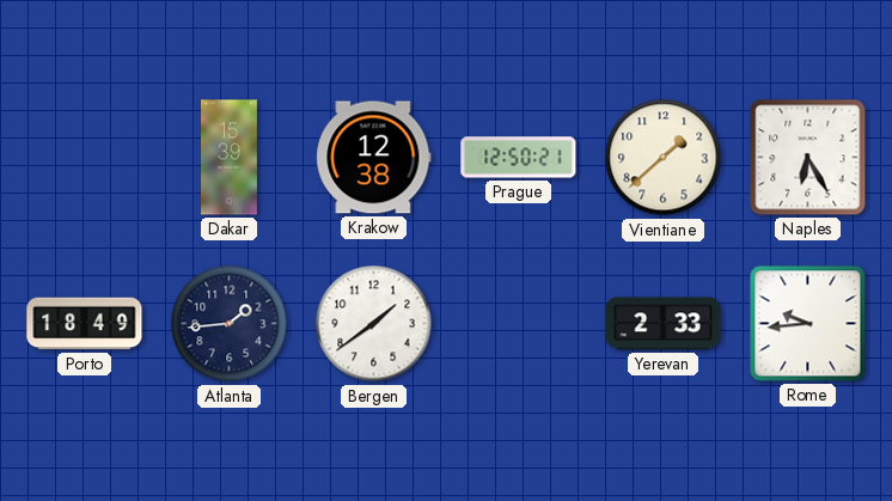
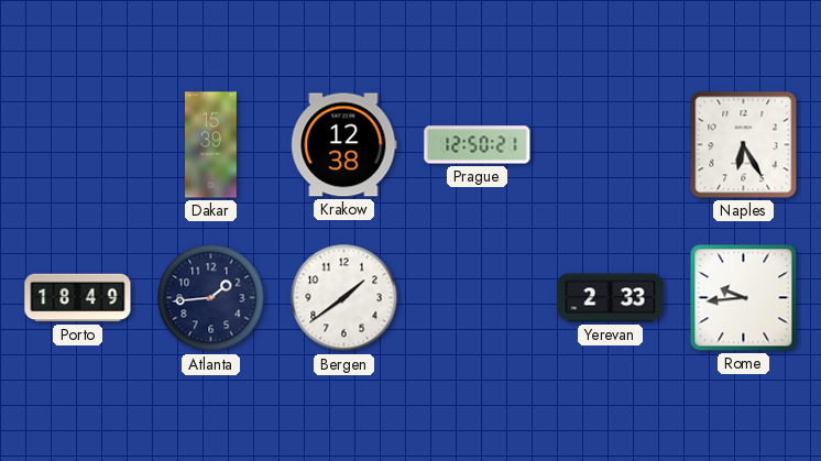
Vientiane: 1:38 -> none
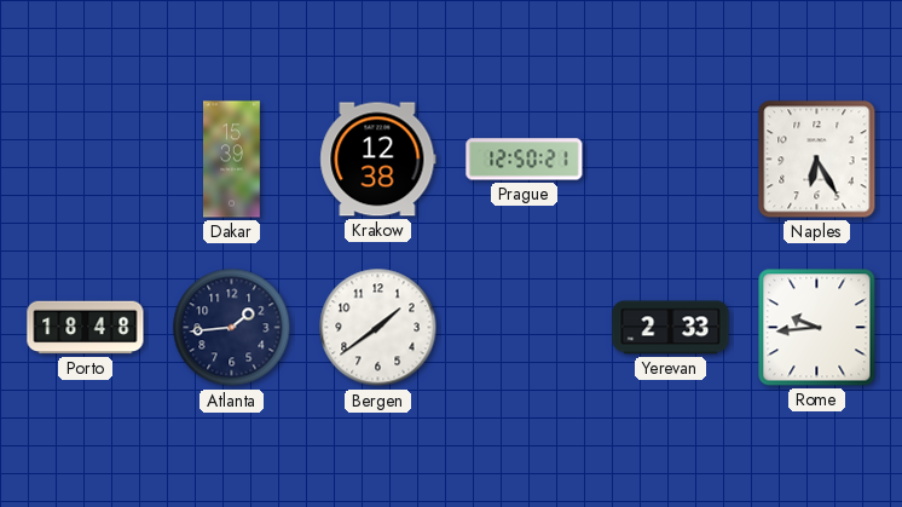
Porto: 18:49 -> 18:48
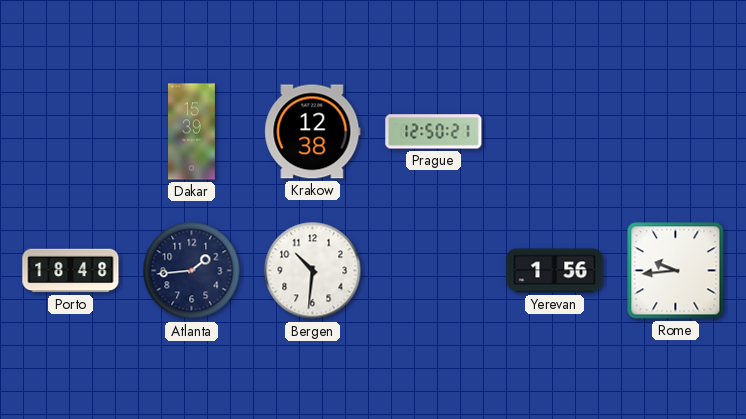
Naples: 6:25 -> none
Bergen: 1:39 -> 10:31
Yerevan: 2:33 -> 1:56
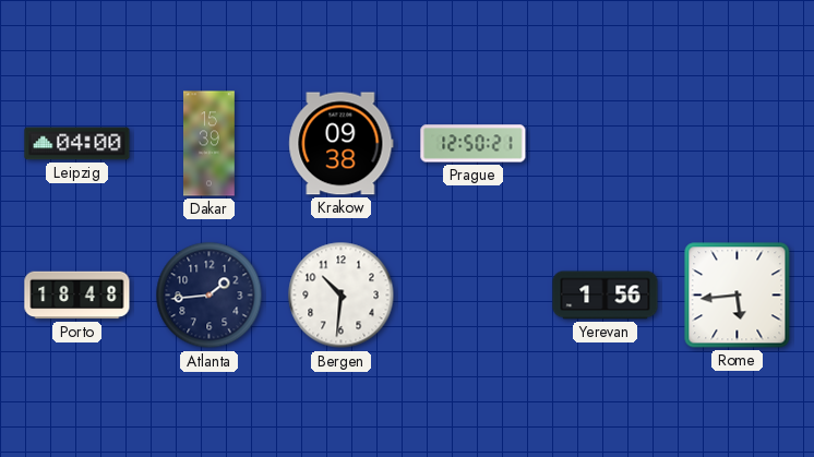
Leipzig: none -> 04:00
Krakow: 12:38 -> 09:38
Rome: 9:44 -> 5:44
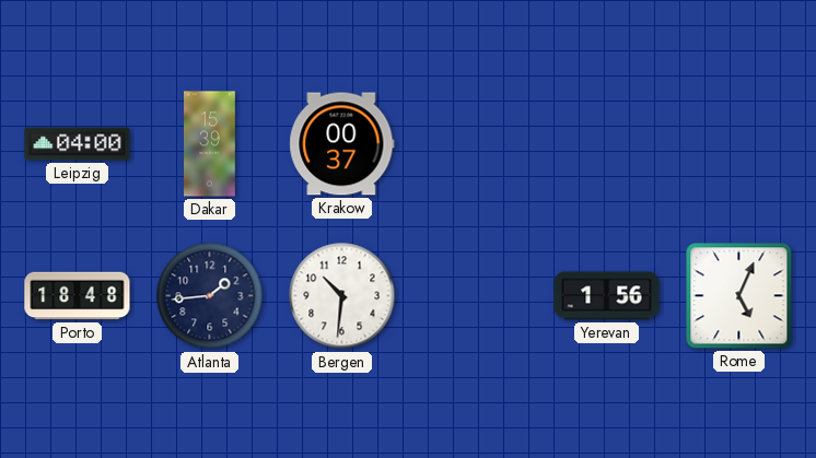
Krakow: 09:38 -> 00:37
Prague: 12:50 -> none
Rome: 5:44 -> 5:04
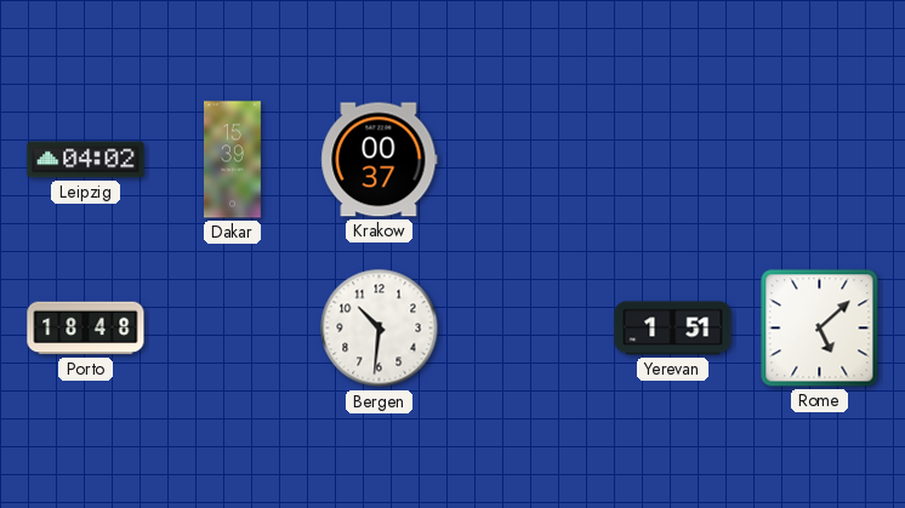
Leipzig: 04:00 -> 04:02
Atlanta: 1:44 -> none
Yerevan: 1:56 -> 1:51
Rome: 5:04 -> 5:08
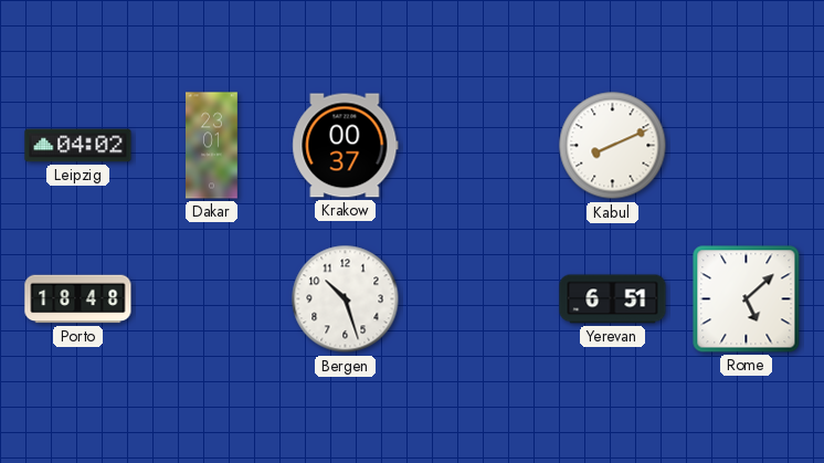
Dakar: 15:39 -> 23:01
Kabul: none -> 8:11
Bergen: 10:31 -> 10:27
Yerevan: 1:51 -> 6:51
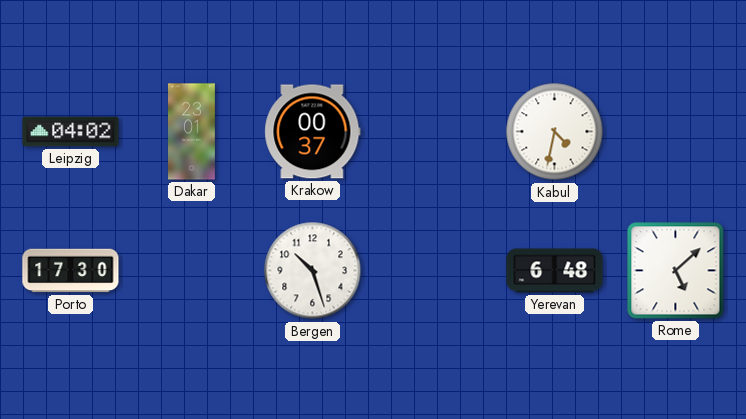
Kabul: 8:11 -> 4:32
Porto: 18:48 -> 17:30
Yerevan: 6:51 -> 6:48
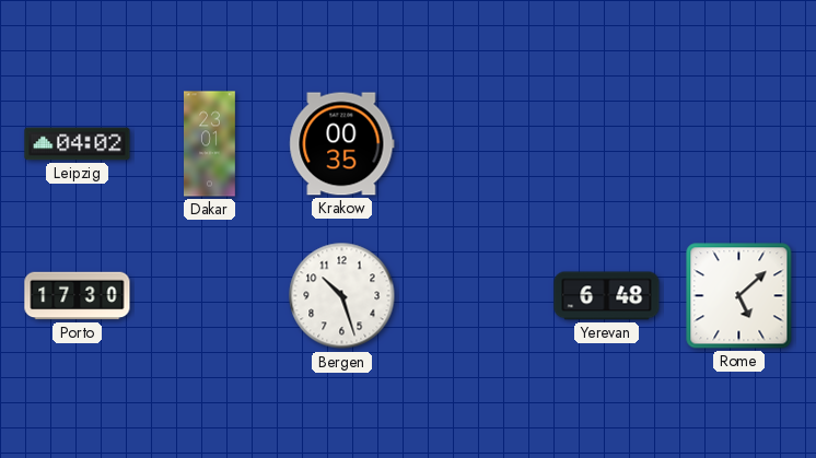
Krakow: 00:37 -> 00:35
Kabul: 4:32 -> none
